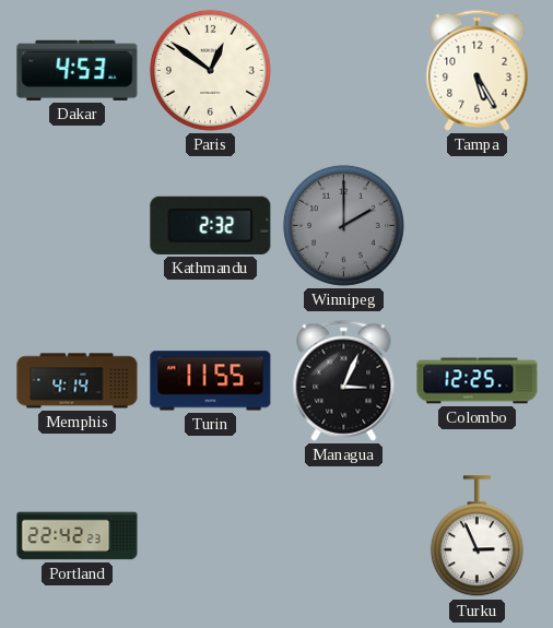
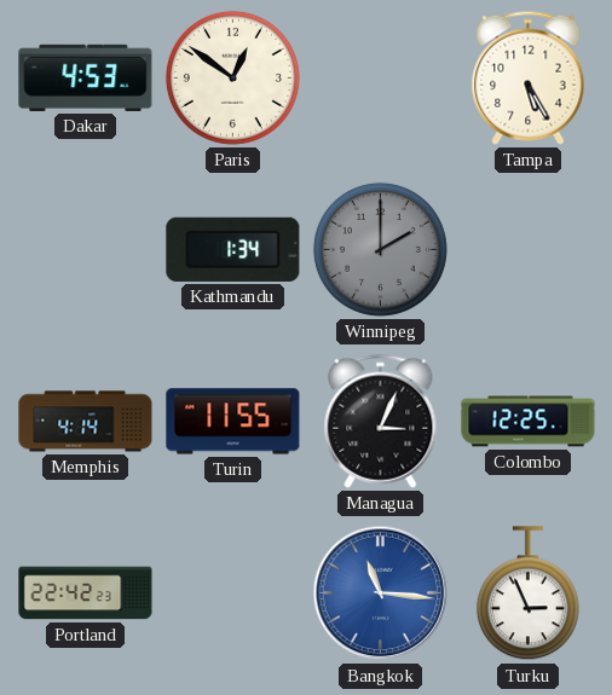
Kathmandu: 2:32 -> 1:34
Bangkok: none -> 11:16
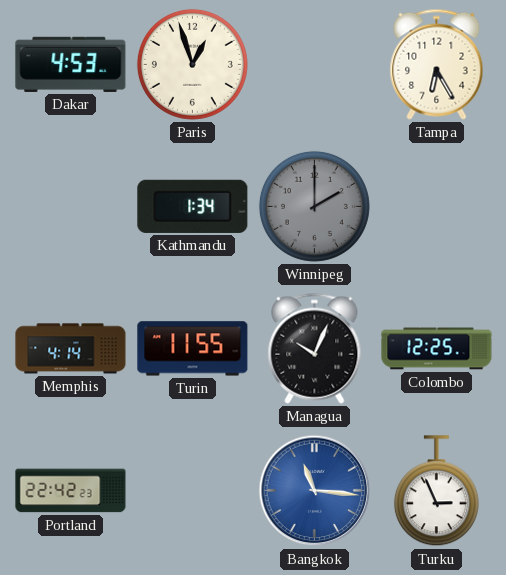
Paris: 12:51 -> 12:57
Tampa: 5:25 -> 6:25
Managua: 3:04 -> 10:04
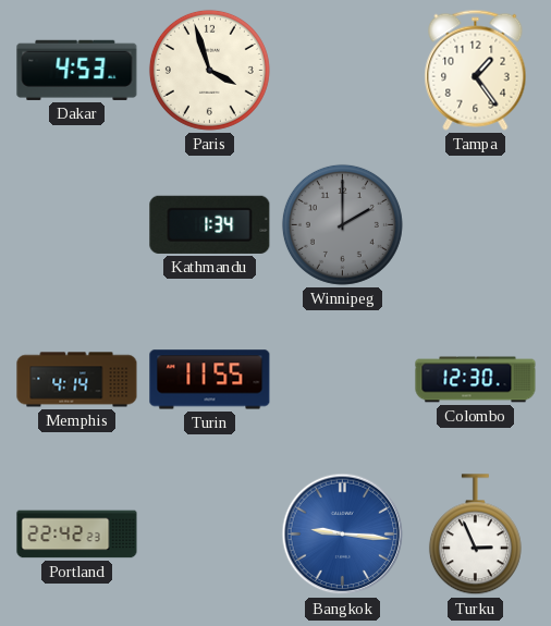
Paris: 12:57 -> 3:57
Tampa: 6:25 -> 1:24
Managua: 10:04 -> none
Colombo: 12:25 -> 12:30
Bangkok: 11:16 -> 9:16
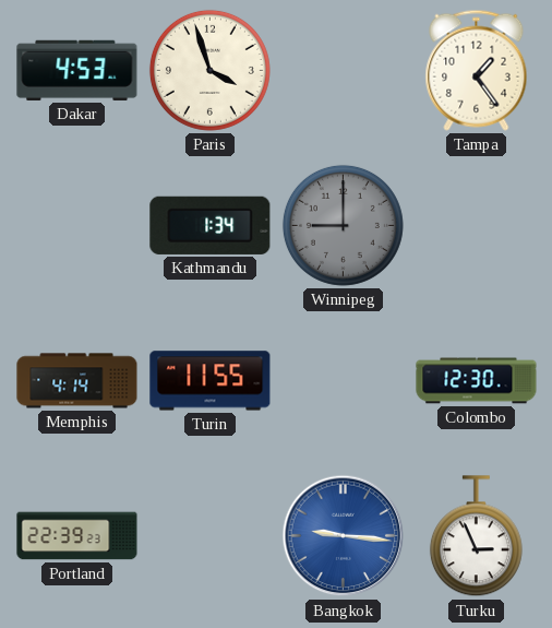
Winnipeg: 2:00 -> 9:00
Portland: 22:42 -> 22:39
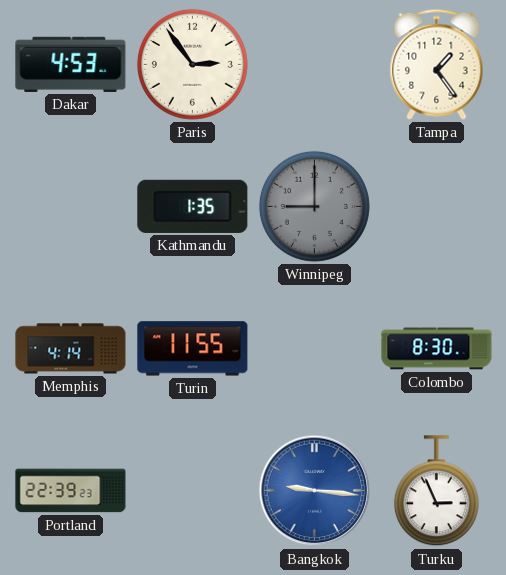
Paris: 3:57 -> 2:54
Kathmandu: 1:34 -> 1:35
Colombo: 12:30 -> 8:30
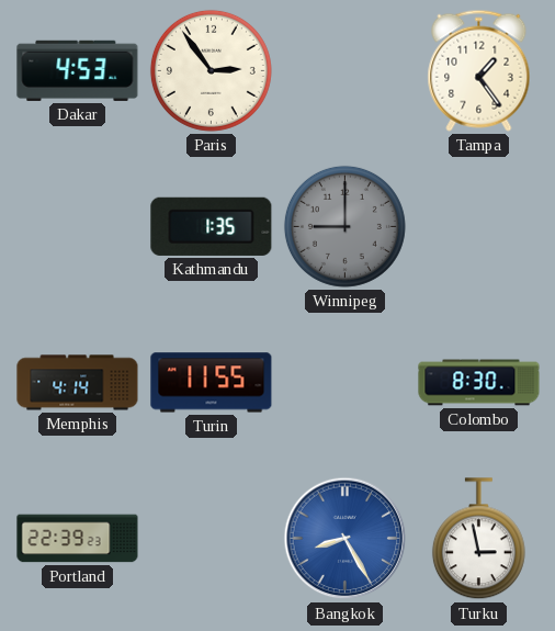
Bangkok: 9:16 -> 8:25
Turku: 2:56 -> 2:58
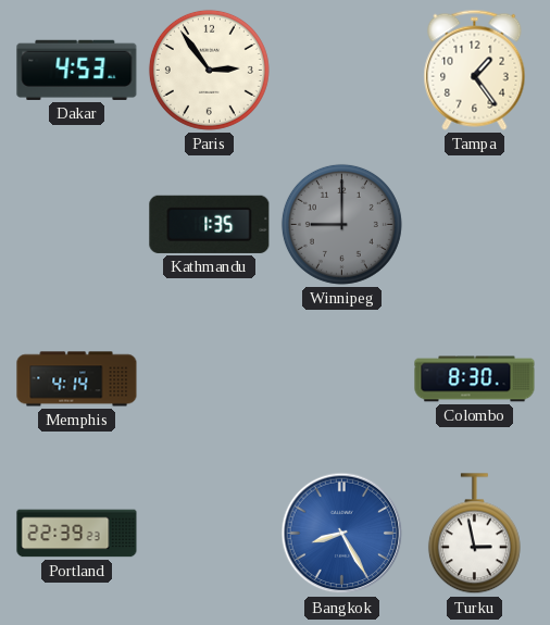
Turin: 11:55 -> none
